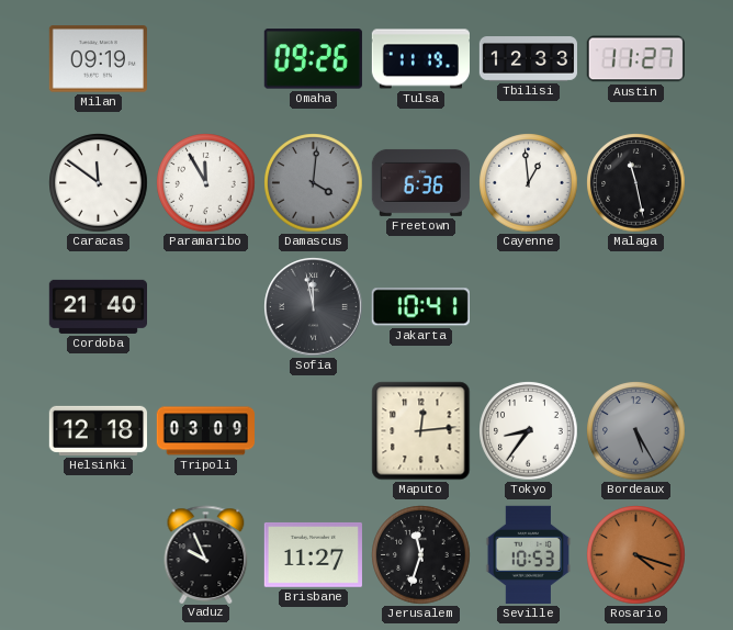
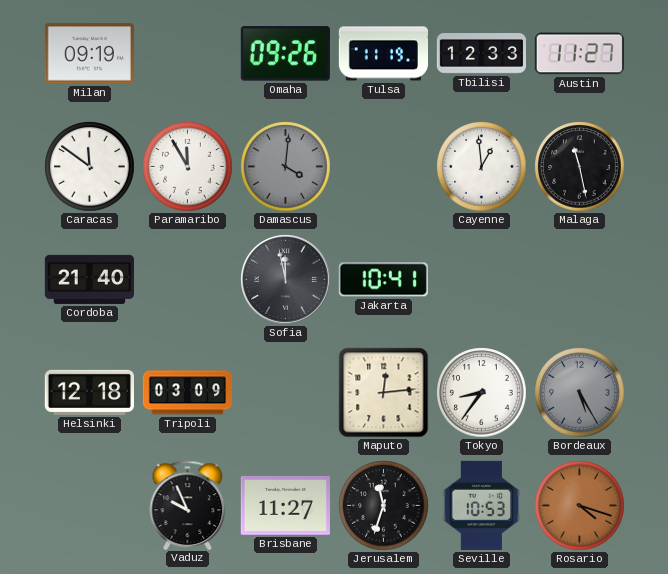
Freetown: 6:36 -> none
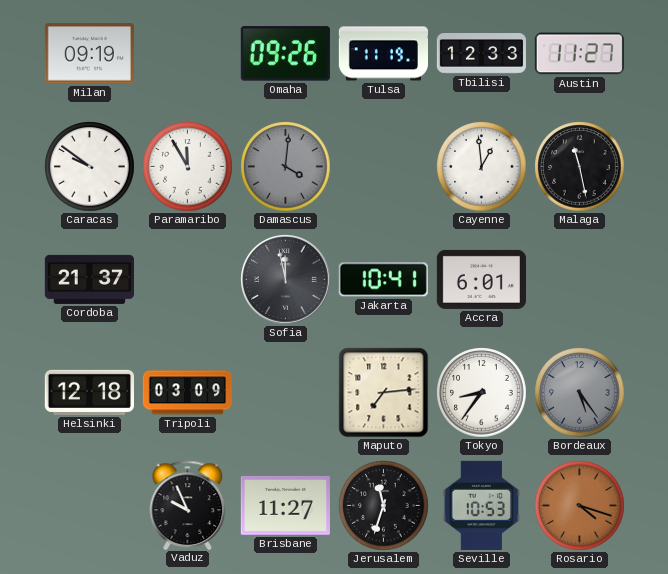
Caracas: 11:51 -> 9:51
Cordoba: 21:40 -> 21:37
Accra: none -> 6:01
Maputo: 12:14 -> 7:14
Bordeaux: 5:25 -> 5:24
